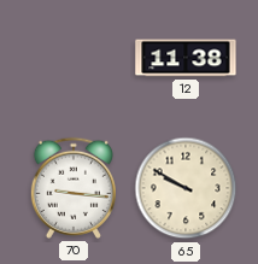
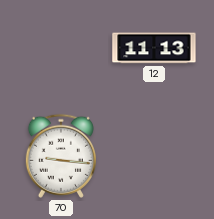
12: 11:38 -> 11:13
65: 9:50 -> none
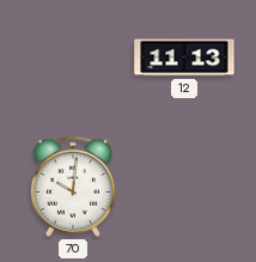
70: 9:16 -> 10:01
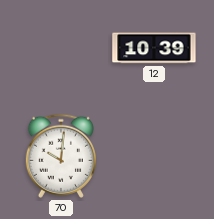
12: 11:13 -> 10:39
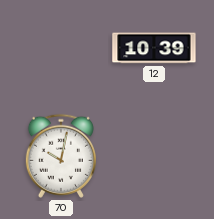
70: 10:01 -> 10:02
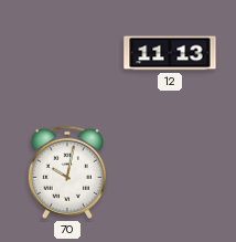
12: 10:39 -> 11:13
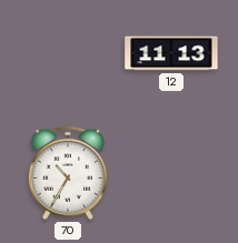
70: 10:02 -> 10:35
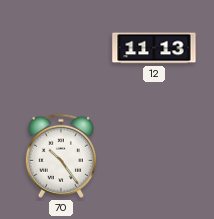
70: 10:35 -> 10:24
